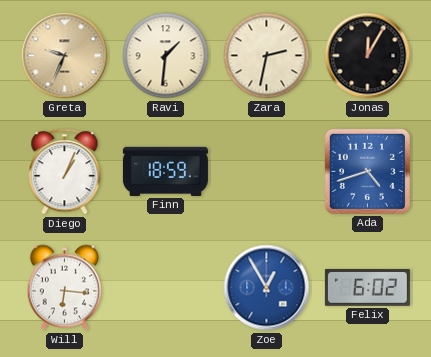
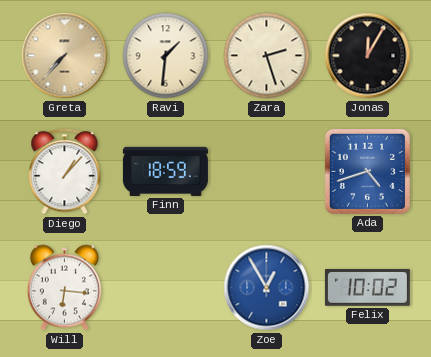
Greta: 9:34 -> 7:37
Zara: 2:32 -> 2:27
Diego: 1:04 -> 1:07
Felix: 6:02 -> 10:02
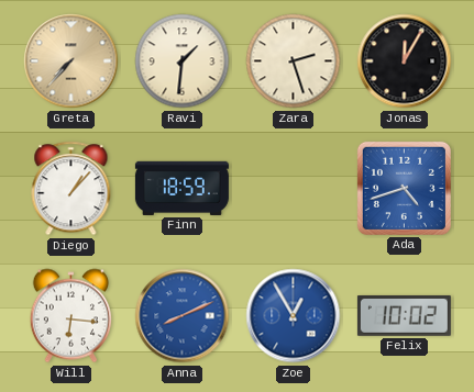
Anna: none -> 8:11
